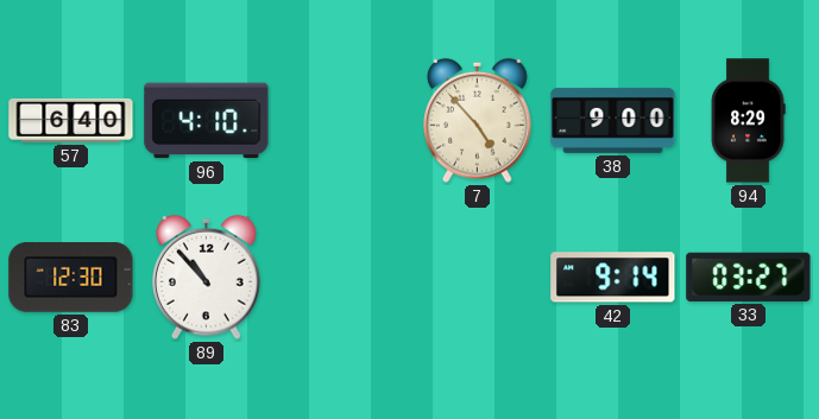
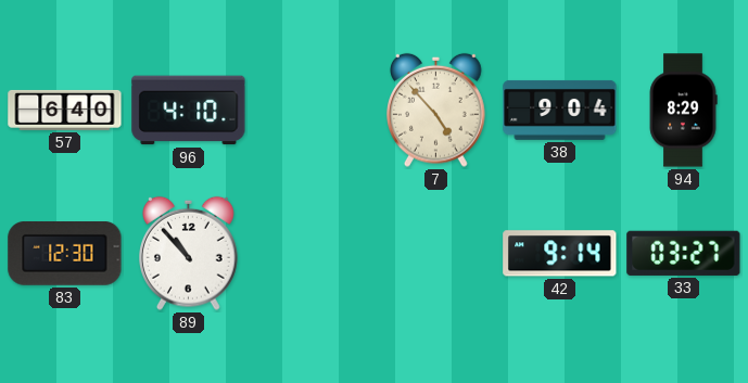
38: 9:00 -> 9:04
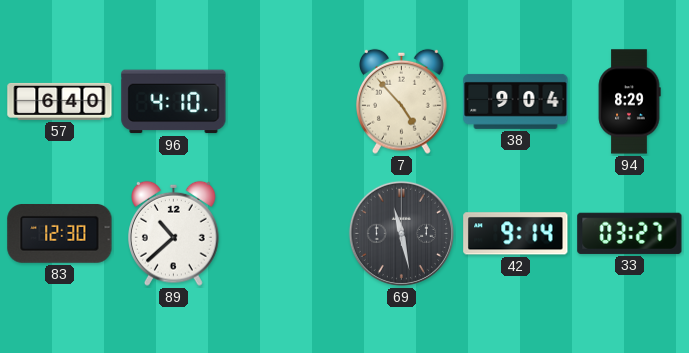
89: 10:53 -> 10:38
69: none -> 11:28
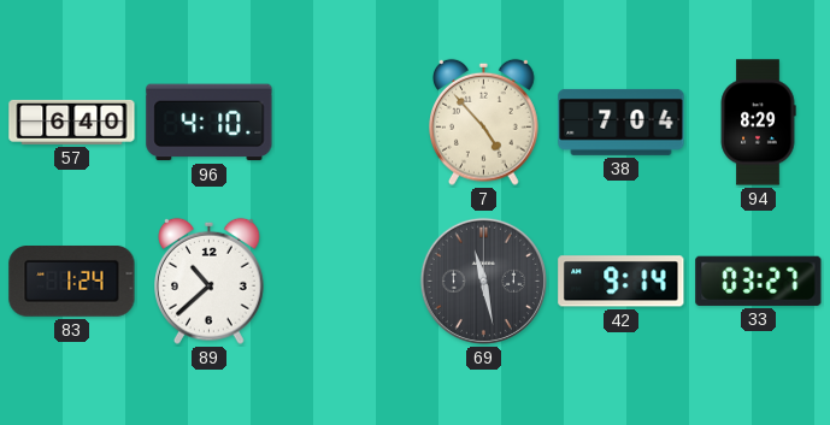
38: 9:04 -> 7:04
83: 12:30 -> 1:24
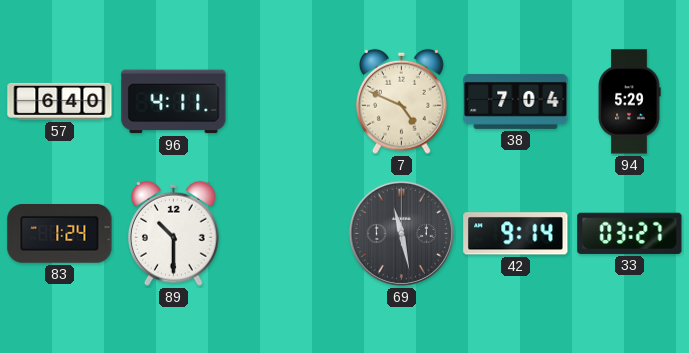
96: 4:10 -> 4:11
7: 4:53 -> 4:49
94: 8:29 -> 5:29
89: 10:38 -> 10:30
